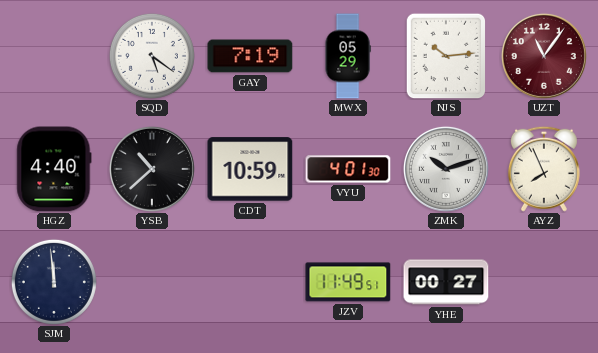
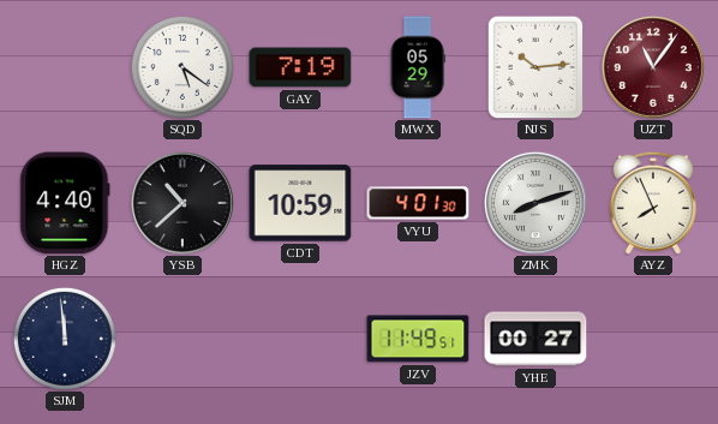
ZMK: 10:12 -> 8:12
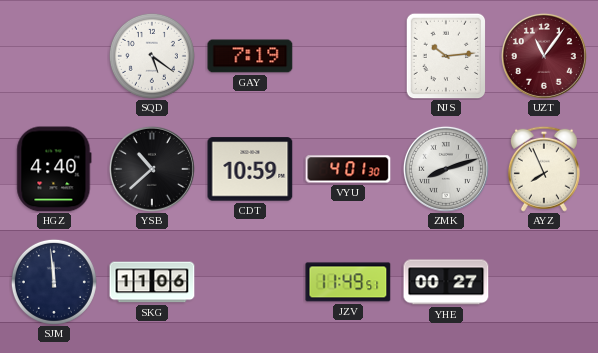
MWX: 05:29 -> none
SKG: none -> 11:06
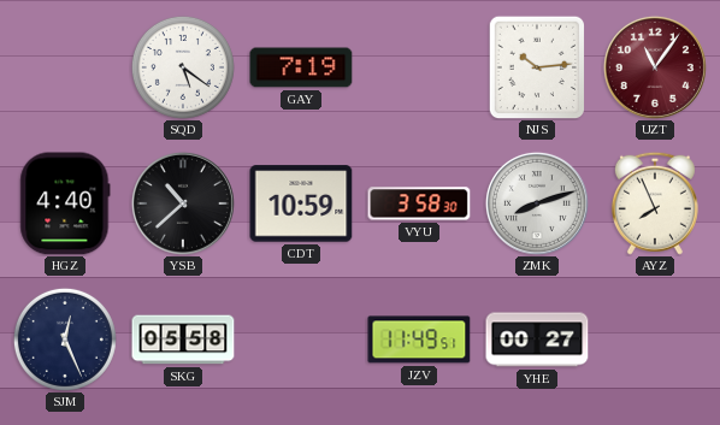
VYU: 4:01 -> 3:58
SJM: 11:59 -> 12:26
SKG: 11:06 -> 05:58
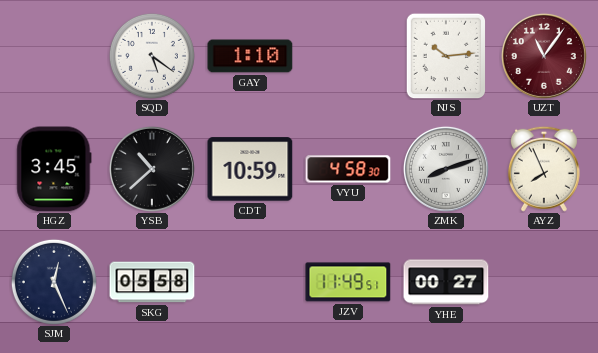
GAY: 7:19 -> 1:10
HGZ: 4:40 -> 3:45
VYU: 3:58 -> 4:58
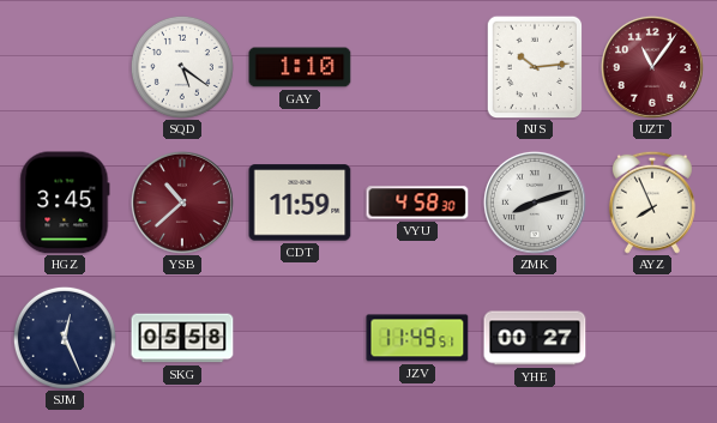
YSB dial: black -> burgundy
CDT: 10:59 -> 11:59
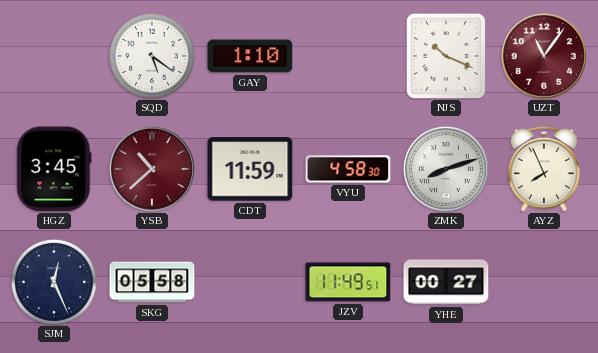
NJS: 10:14 -> 10:19
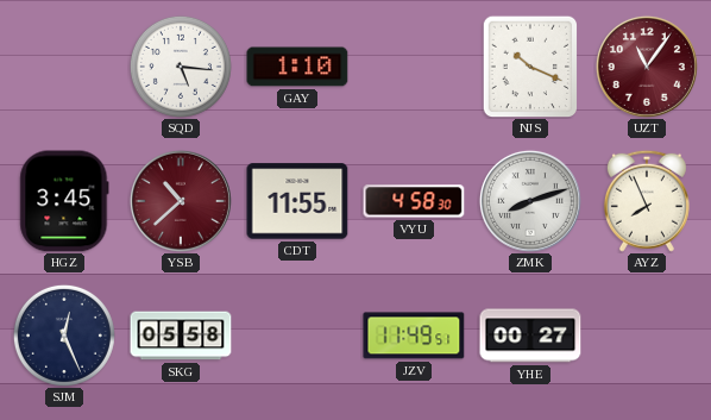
SQD: 5:21 -> 5:16
CDT: 11:59 -> 11:55
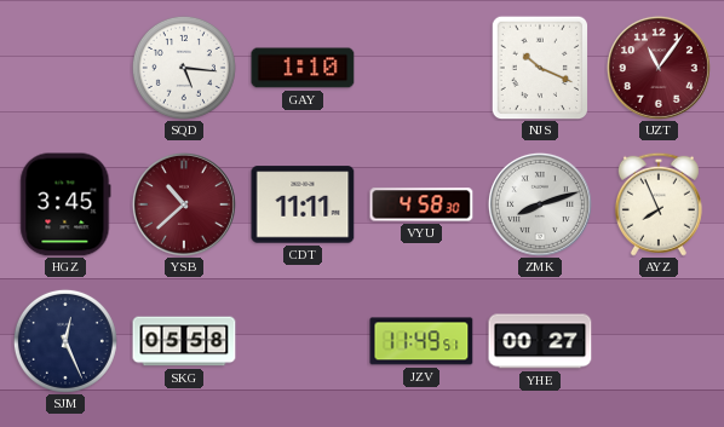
CDT: 11:55 -> 11:11
